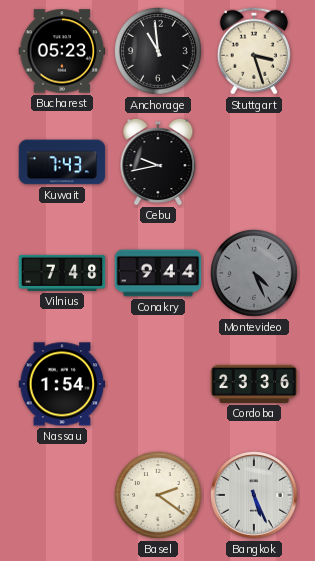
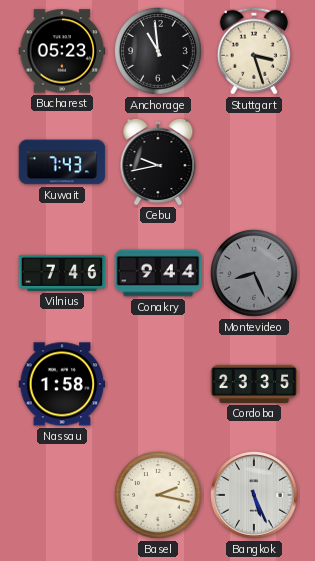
Vilnius: 7:48 -> 7:46
Montevideo: 4:26 -> 8:26
Nassau: 1:54 -> 1:58
Cordoba: 23:36 -> 23:35
Basel: 2:21 -> 2:17
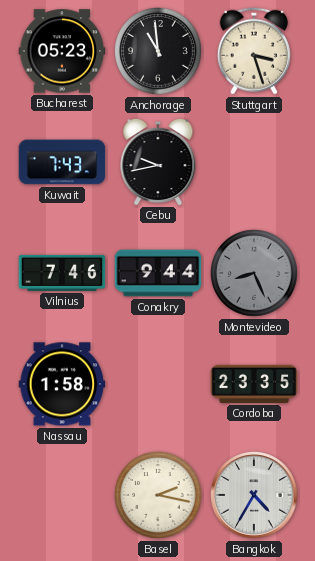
Bangkok: 5:26 -> 4:35
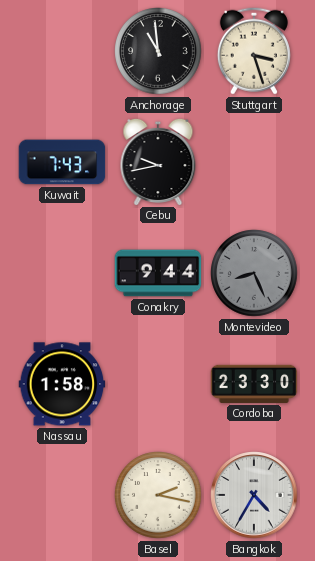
Bucharest: 05:23 -> none
Vilnius: 7:46 -> none
Cordoba: 23:35 -> 23:30
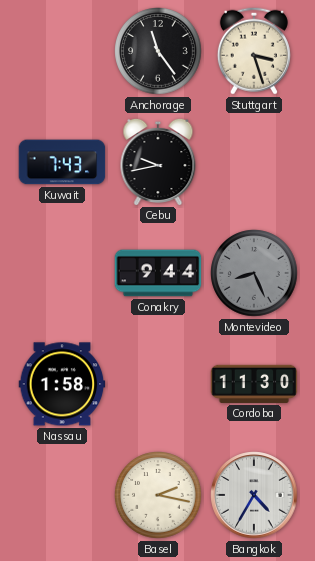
Anchorage: 10:59 -> 11:24
Cordoba: 23:30 -> 11:30
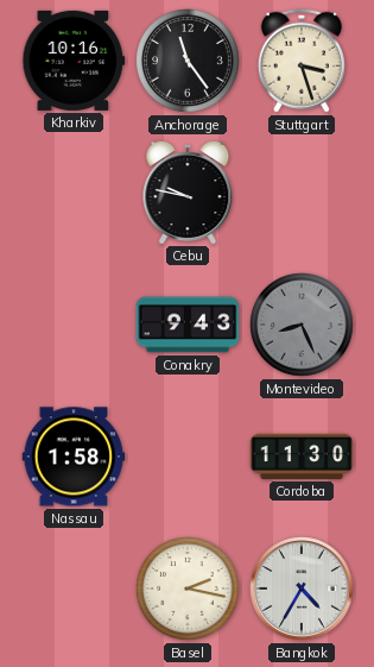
Kharkiv: none -> 10:16
Kuwait: 7:43 -> none
Cebu: 9:43 -> 9:47
Conakry: 9:44 -> 9:43
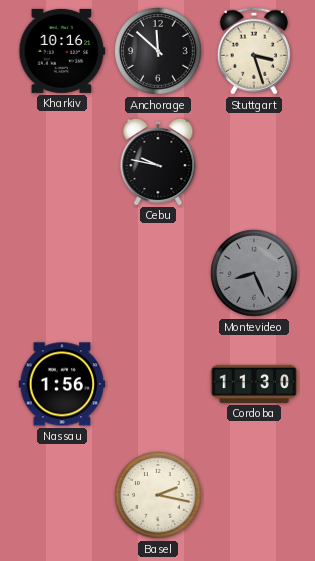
Anchorage: 11:24 -> 11:52
Conakry: 9:43 -> none
Nassau: 1:58 -> 1:56
Bangkok: 4:35 -> none
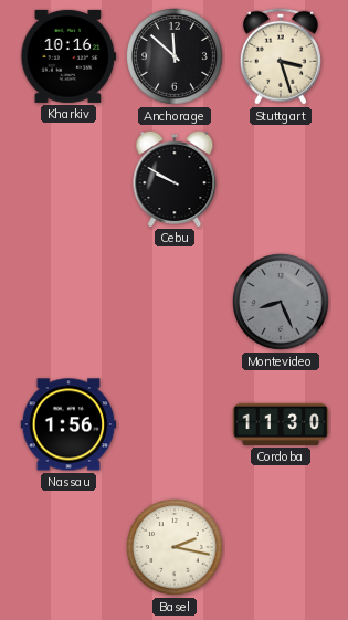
Cebu: 9:47 -> 9:50
